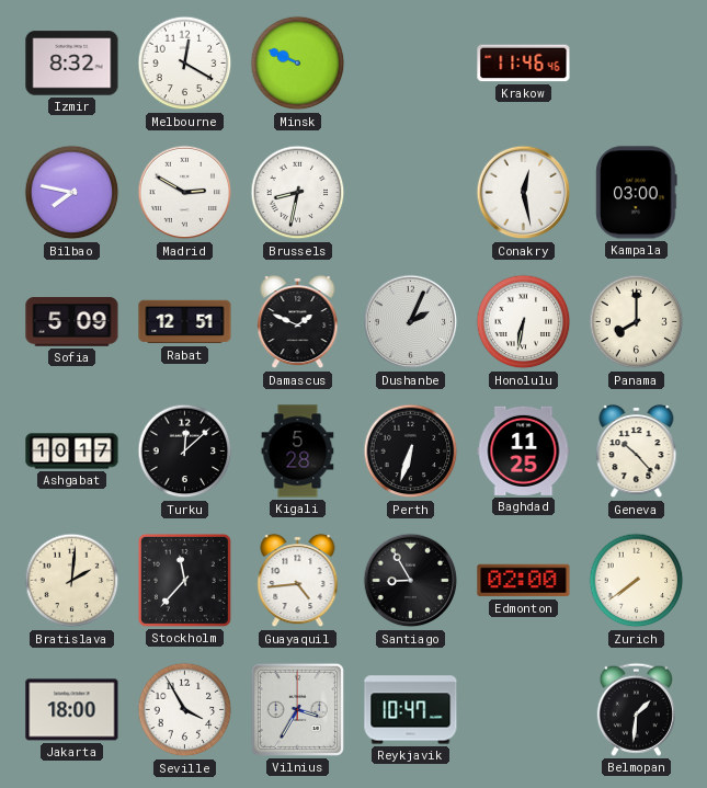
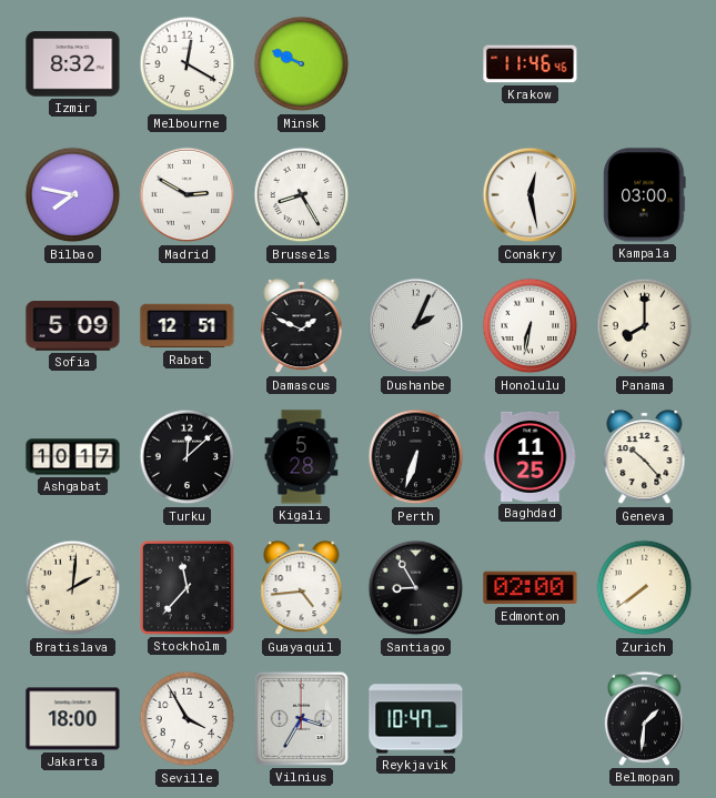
Brussels: 8:32 -> 8:25
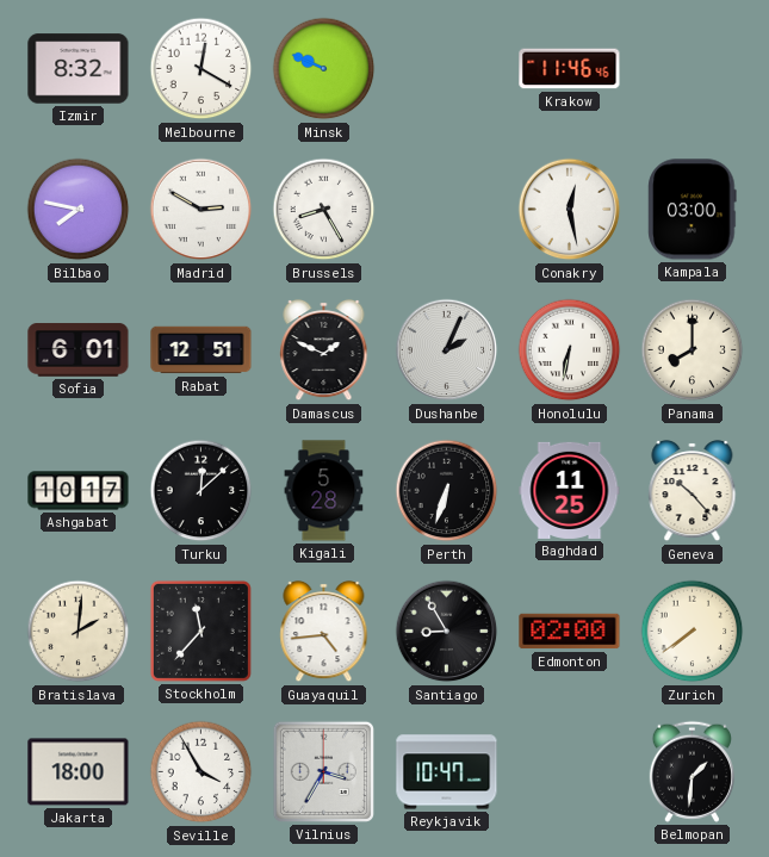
Sofia: 5:09 -> 6:01
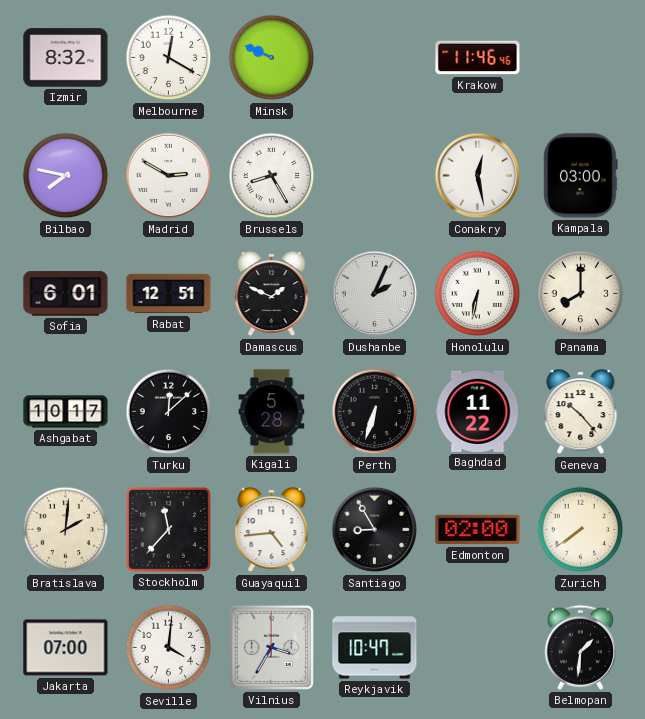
Baghdad: 11:25 -> 11:22
Jakarta: 18:00 -> 07:00
Seville: 3:55 -> 4:01
